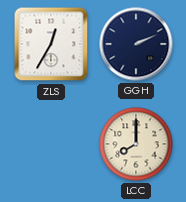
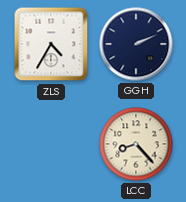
ZLS: 12:35 -> 4:35
LCC: 8:00 -> 8:23
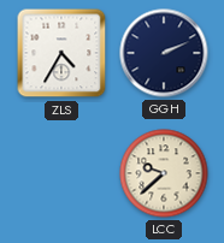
LCC: 8:23 -> 9:38
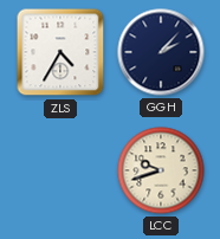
GGH: 2:11 -> 2:07
LCC: 9:38 -> 9:42
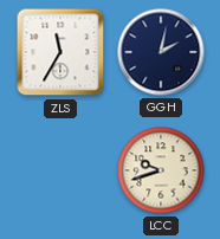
ZLS: 4:35 -> 11:35
GGH: 2:07 -> 2:02
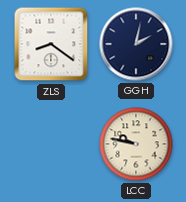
ZLS: 11:35 -> 8:21
LCC: 9:42 -> 9:47
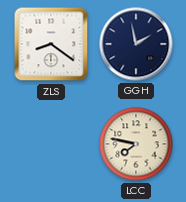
GGH: 2:02 -> 1:58
LCC: 9:47 -> 7:47
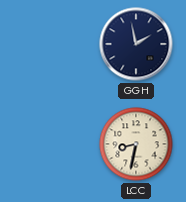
ZLS: 8:21 -> none
LCC: 7:47 -> 8:32
